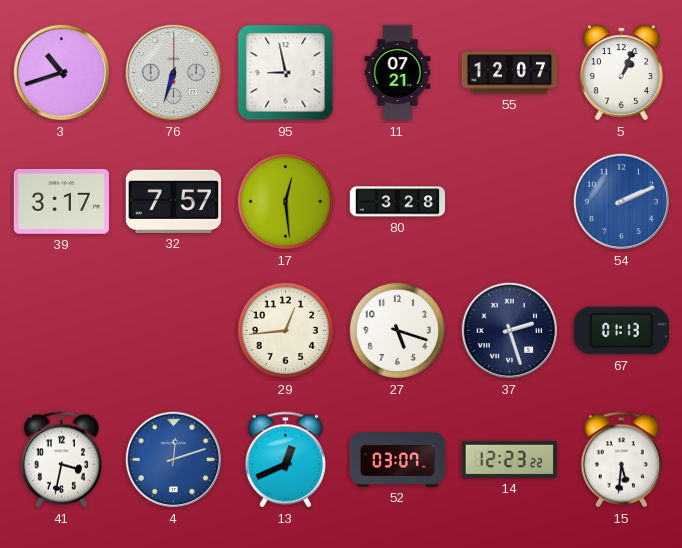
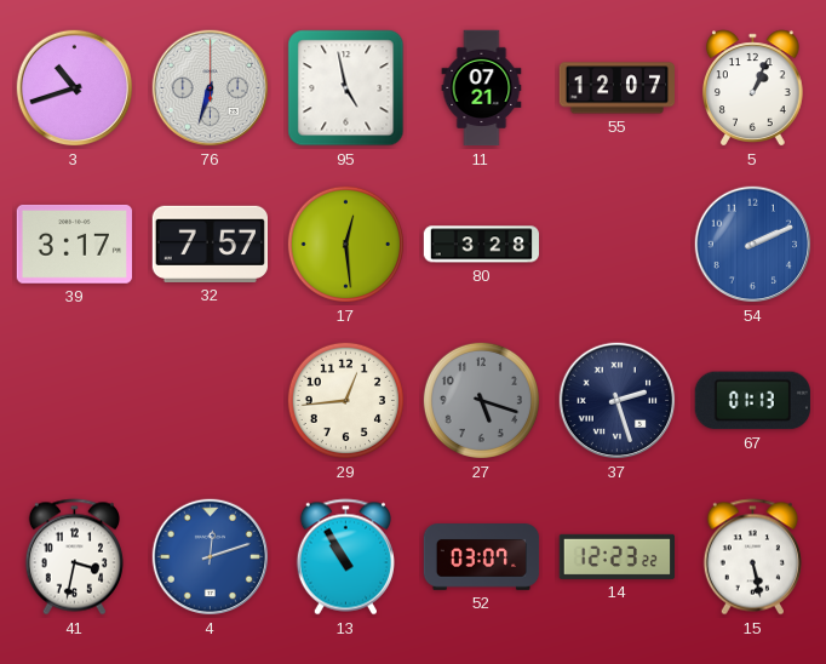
95: 8:58 -> 4:58
27 dial: white -> grey
13: 12:41 -> 10:55
15: 5:31 -> 5:28
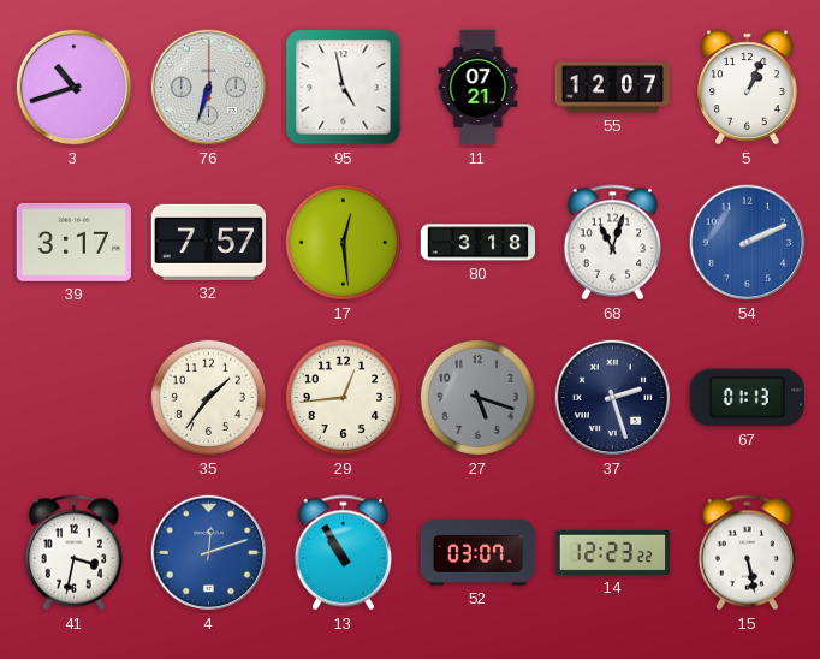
80: 3:28 -> 3:18
68: none -> 11:03
35: none -> 1:36
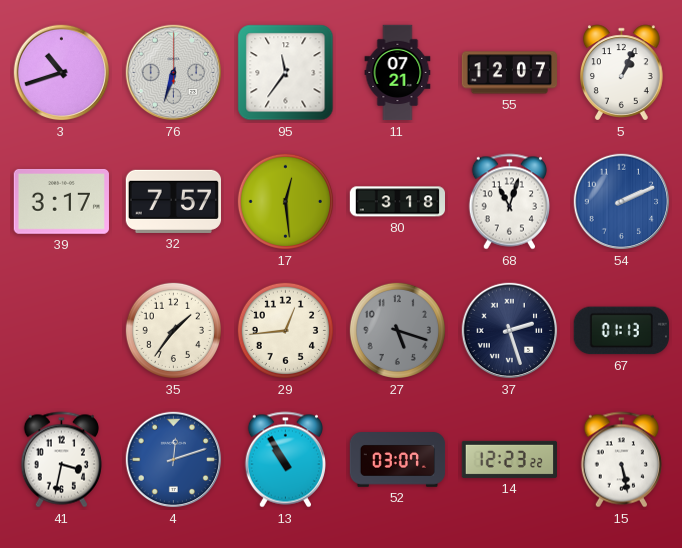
95: 4:58 -> 11:36
